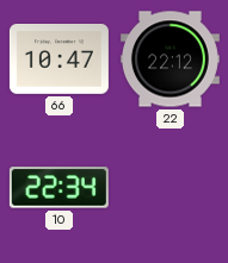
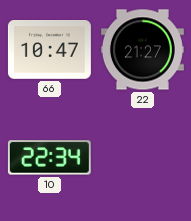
22: 22:12 -> 21:27
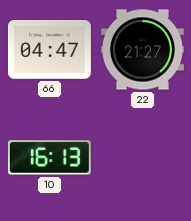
66: 10:47 -> 04:47
10: 22:34 -> 16:13
